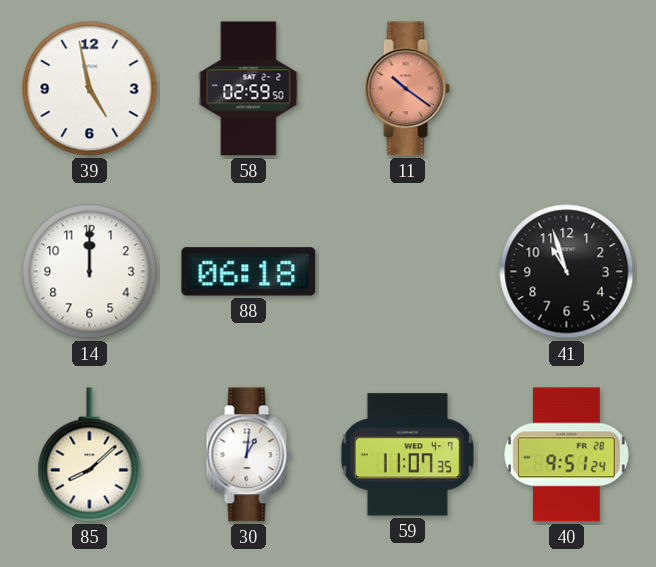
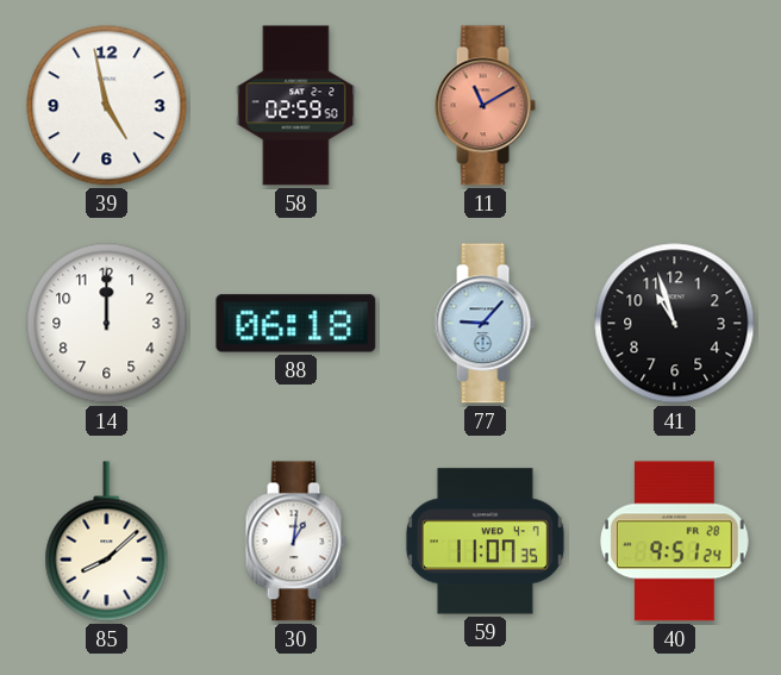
11: 10:21 -> 11:10
77: none -> 9:07
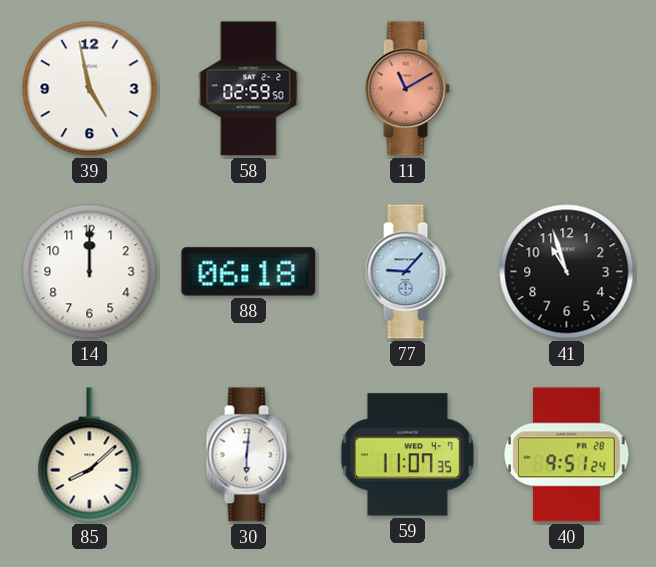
30: 1:01 -> 6:01
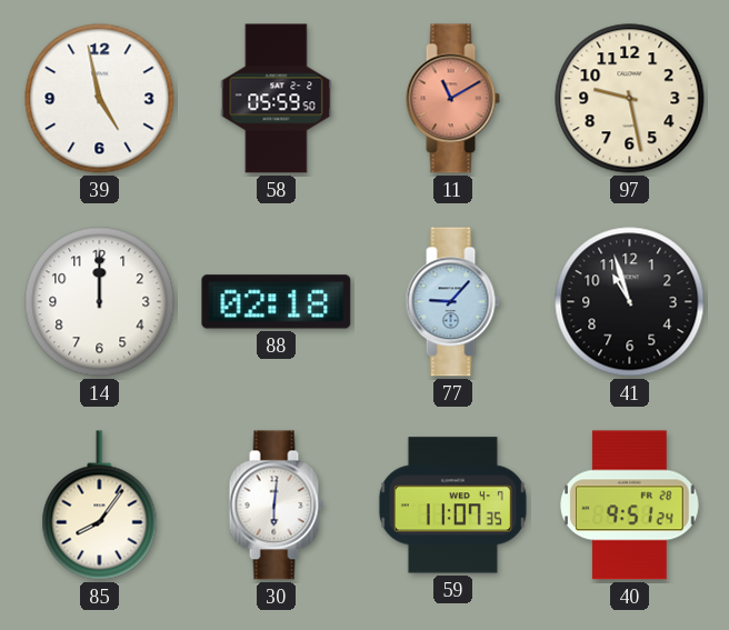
58: 02:59 -> 05:59
97: none -> 9:28
88: 06:18 -> 02:18
85: 8:08 -> 8:06
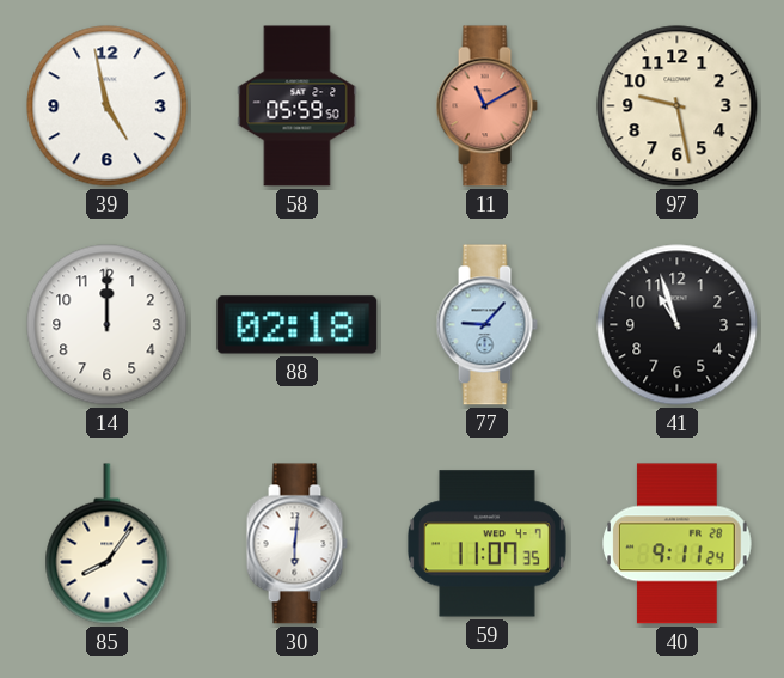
40: 9:51 -> 9:11
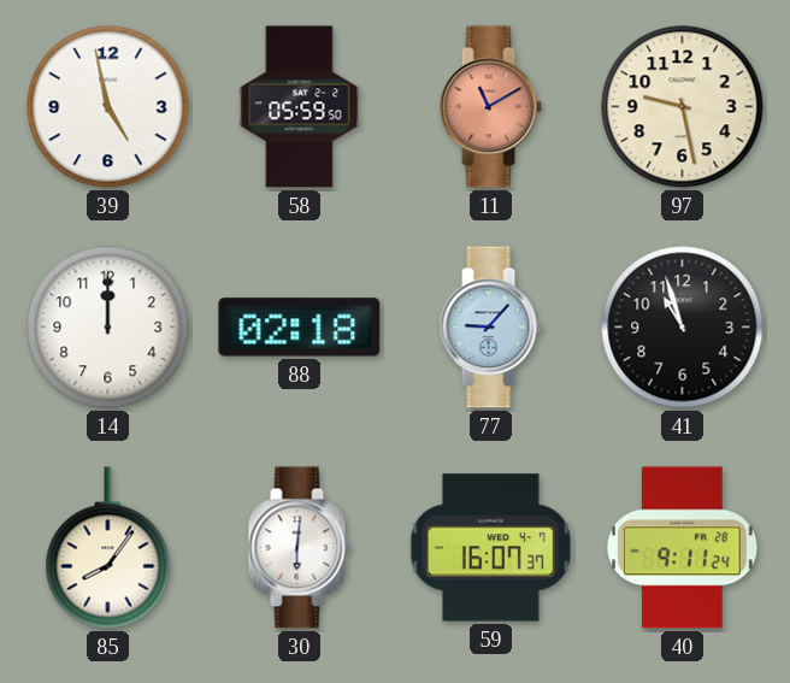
59: 11:07 -> 16:07
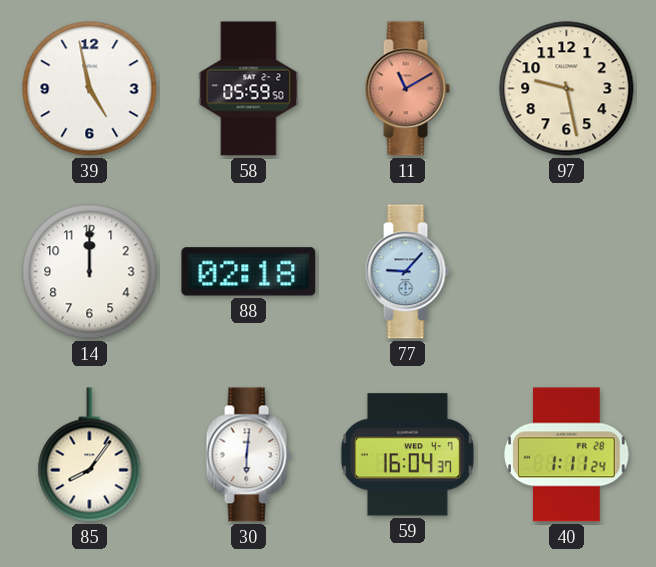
41: 10:57 -> none
59: 16:07 -> 16:04
40: 9:11 -> 1:11
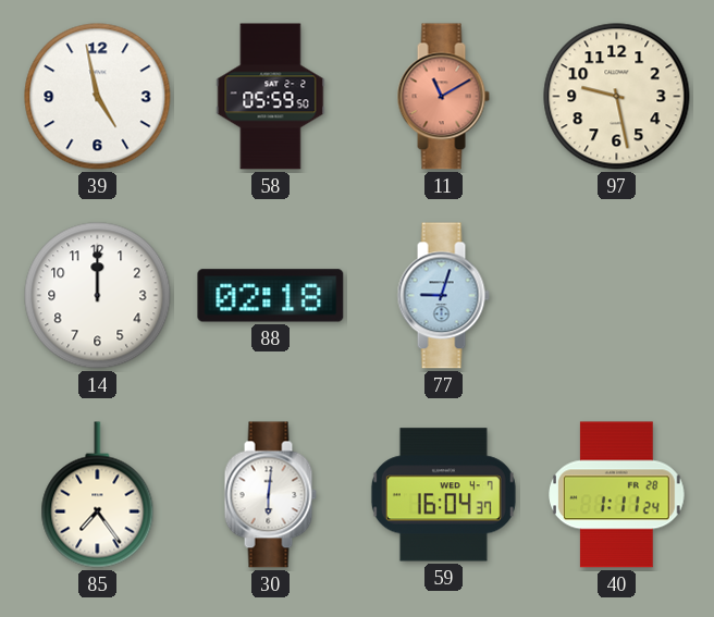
77: 9:07 -> 9:03
85: 8:06 -> 7:24
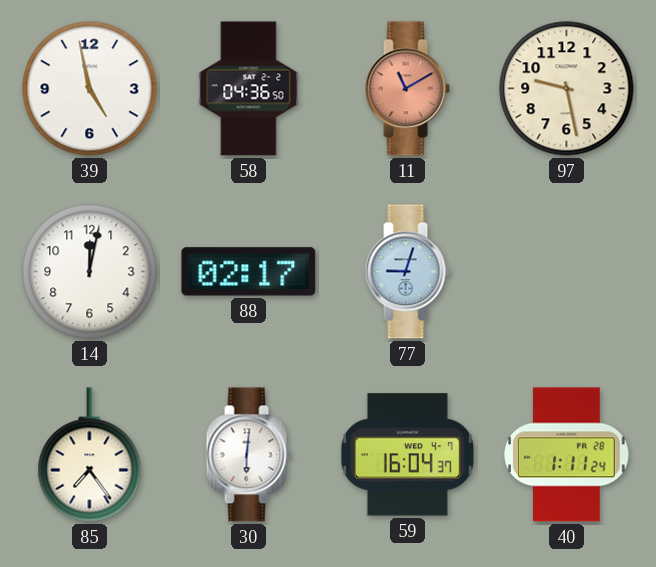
58: 05:59 -> 04:36
14: 12:00 -> 12:02
88: 02:18 -> 02:17
